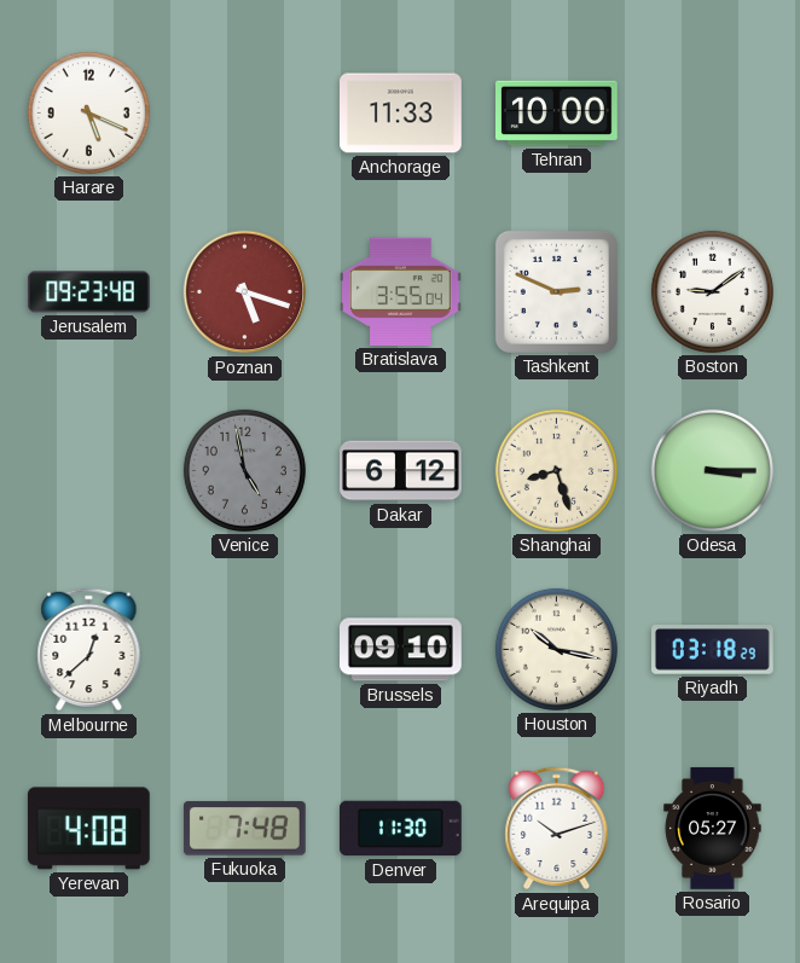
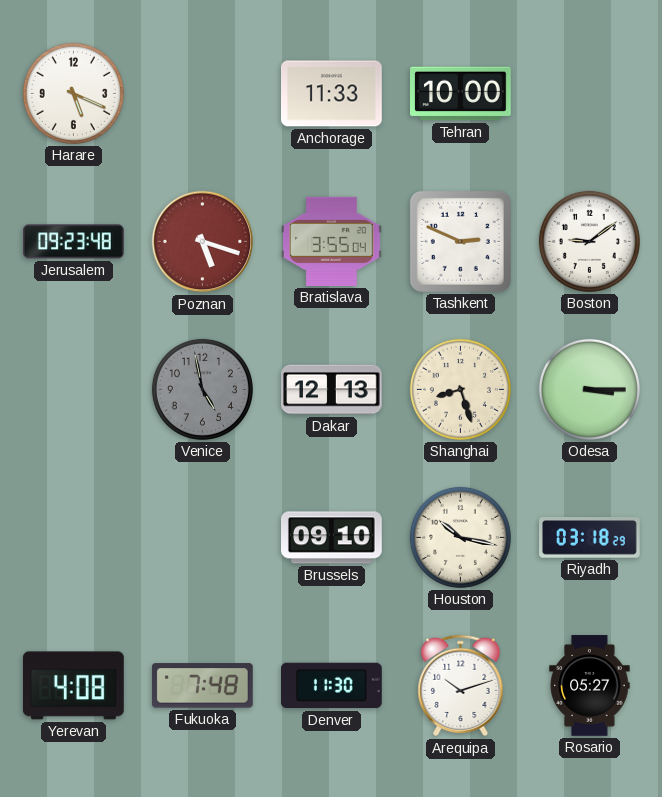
Dakar: 6:12 -> 12:13
Melbourne: 12:38 -> none
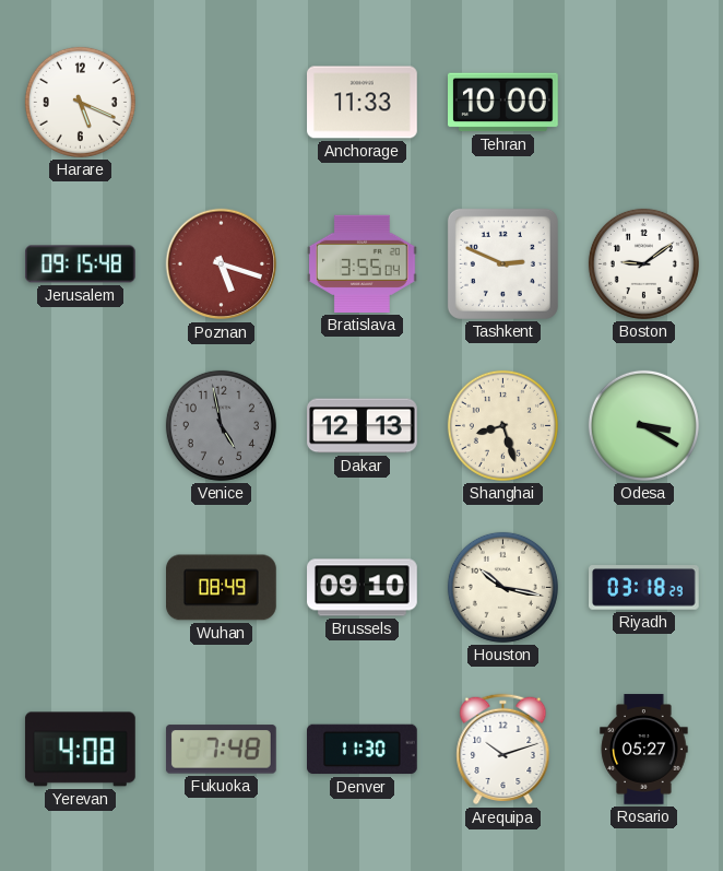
Jerusalem: 09:23 -> 09:15
Odesa: 3:15 -> 3:20
Wuhan: none -> 08:49
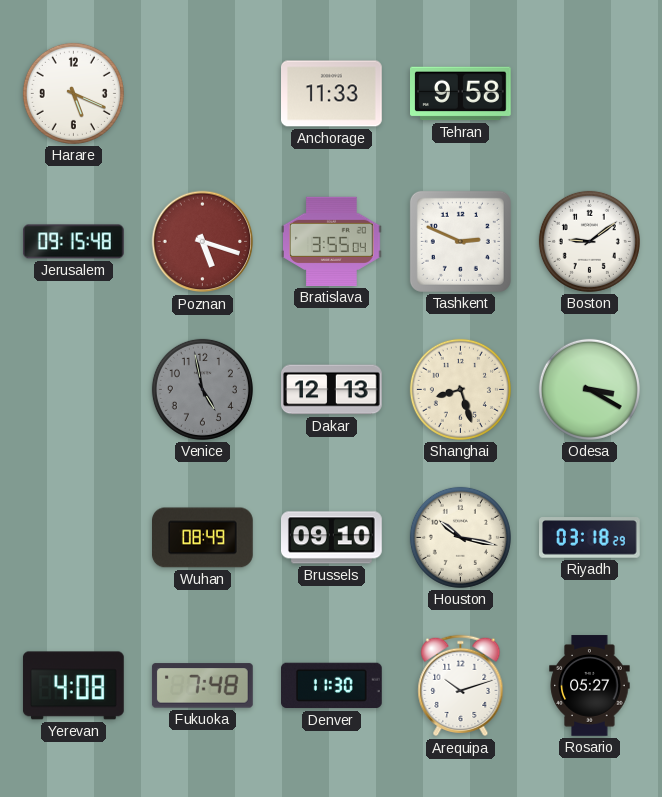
Tehran: 10:00 -> 9:58
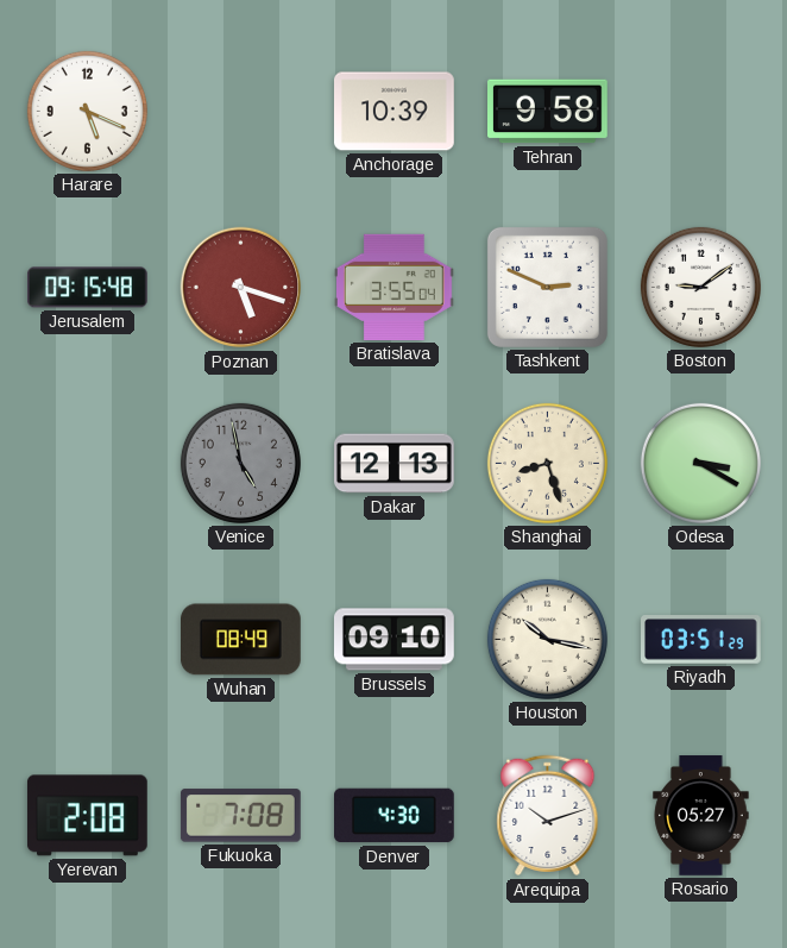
Anchorage: 11:33 -> 10:39
Riyadh: 03:18 -> 03:51
Yerevan: 4:08 -> 2:08
Fukuoka: 7:48 -> 7:08
Denver: 11:30 -> 4:30
